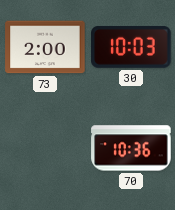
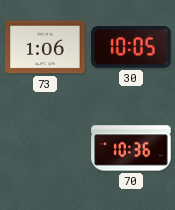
73: 2:00 -> 1:06
30: 10:03 -> 10:05
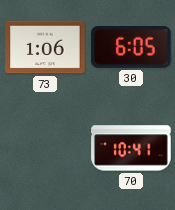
30: 10:05 -> 6:05
70: 10:36 -> 10:41
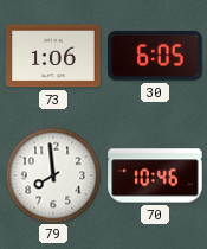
79: none -> 7:59
70: 10:41 -> 10:46
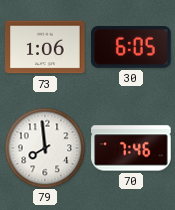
70: 10:46 -> 7:46
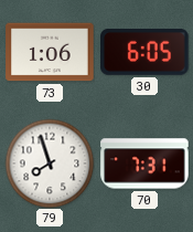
79: 7:59 -> 7:57
70: 7:46 -> 7:31
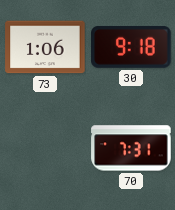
30: 6:05 -> 9:18
79: 7:57 -> none
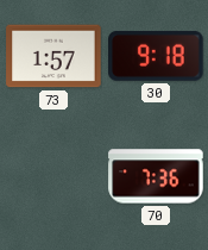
73: 1:06 -> 1:57
70: 7:31 -> 7:36
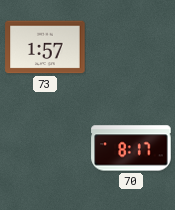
30: 9:18 -> none
70: 7:36 -> 8:17
